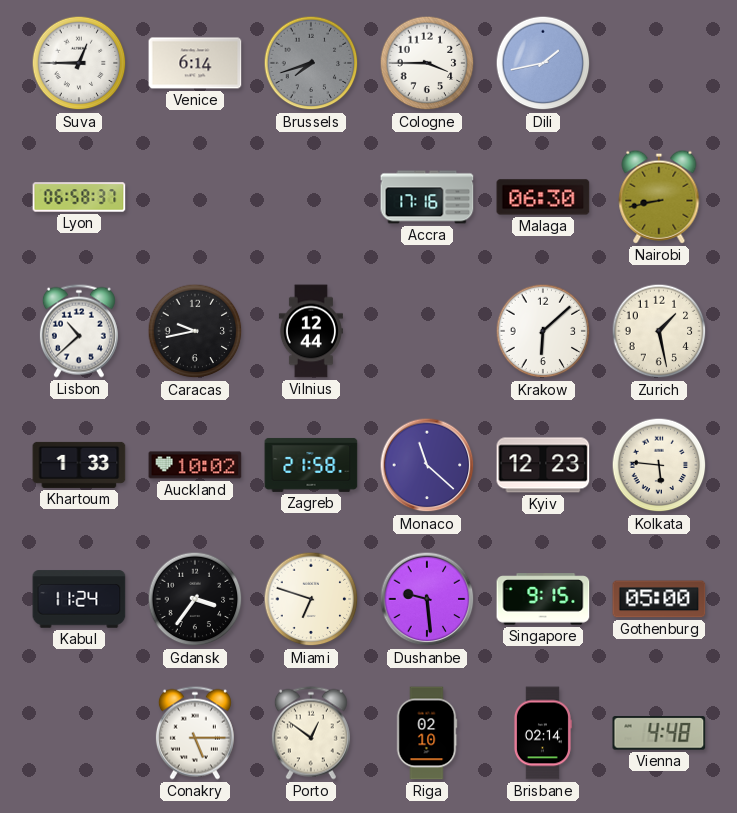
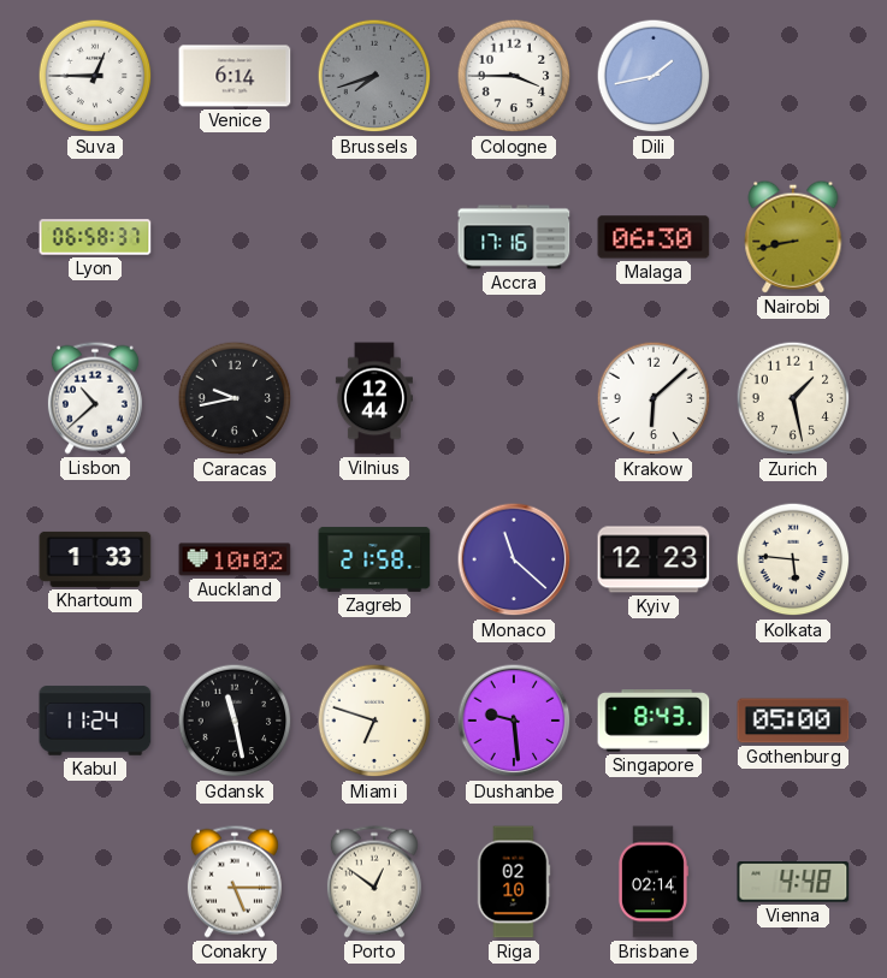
Gdansk: 3:36 -> 11:28
Singapore: 9:15 -> 8:43
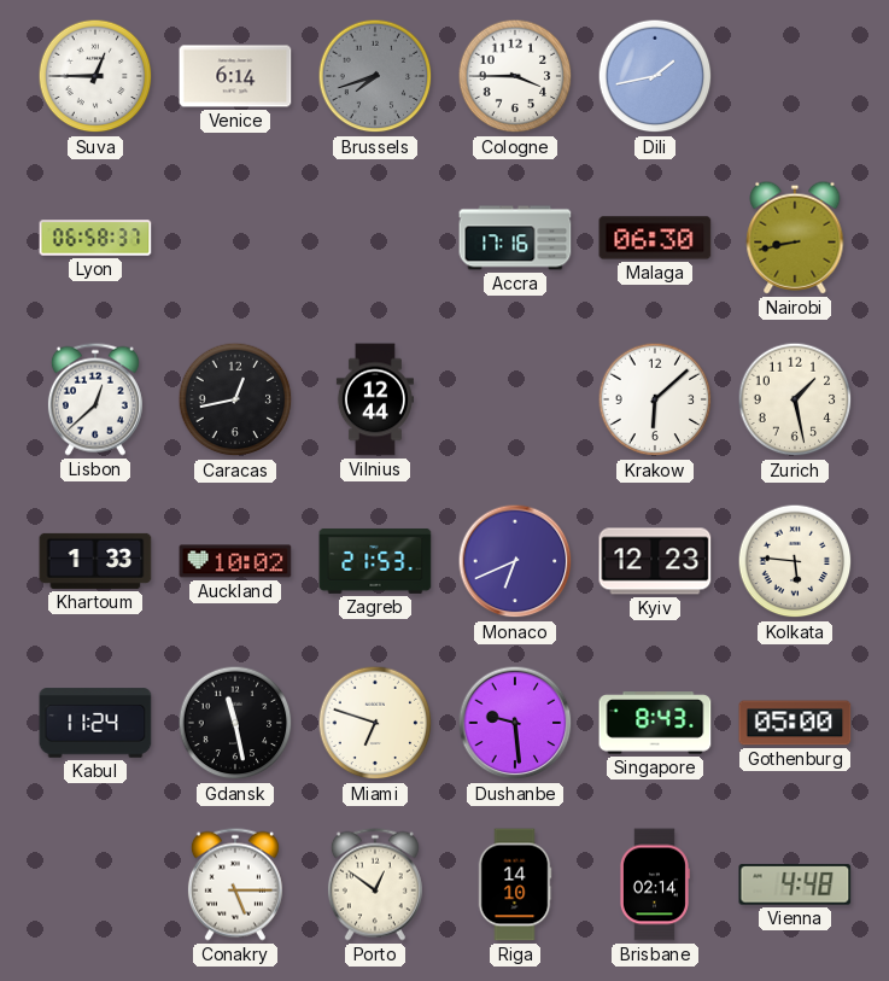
Lisbon: 10:38 -> 12:38
Caracas: 9:43 -> 12:43
Zagreb: 21:58 -> 21:53
Monaco: 11:22 -> 6:41
Riga: 02:10 -> 14:10
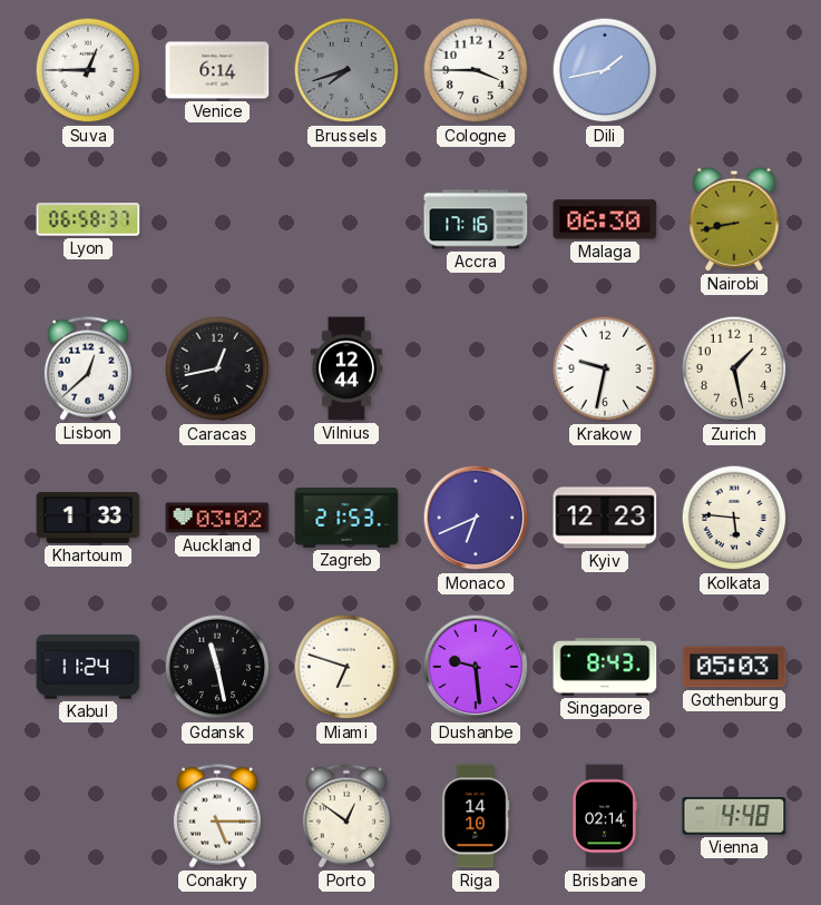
Krakow: 6:08 -> 9:32
Auckland: 10:02 -> 03:02
Gothenburg: 05:00 -> 05:03
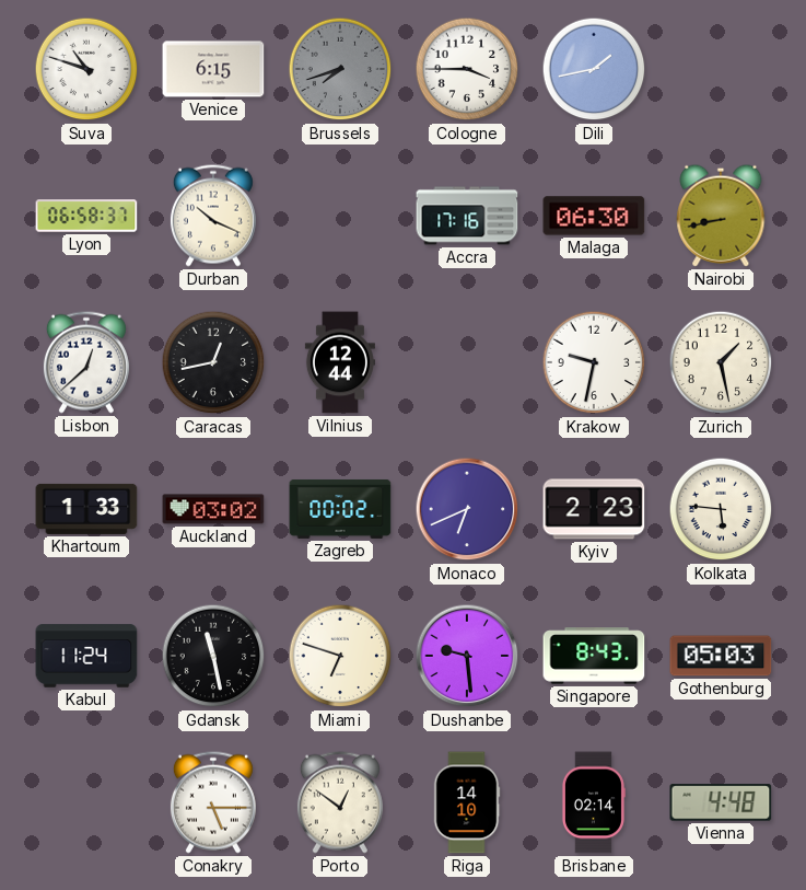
Suva: 12:45 -> 10:48
Venice: 6:14 -> 6:15
Durban: none -> 10:19
Zagreb: 21:53 -> 00:02
Kyiv: 12:23 -> 2:23
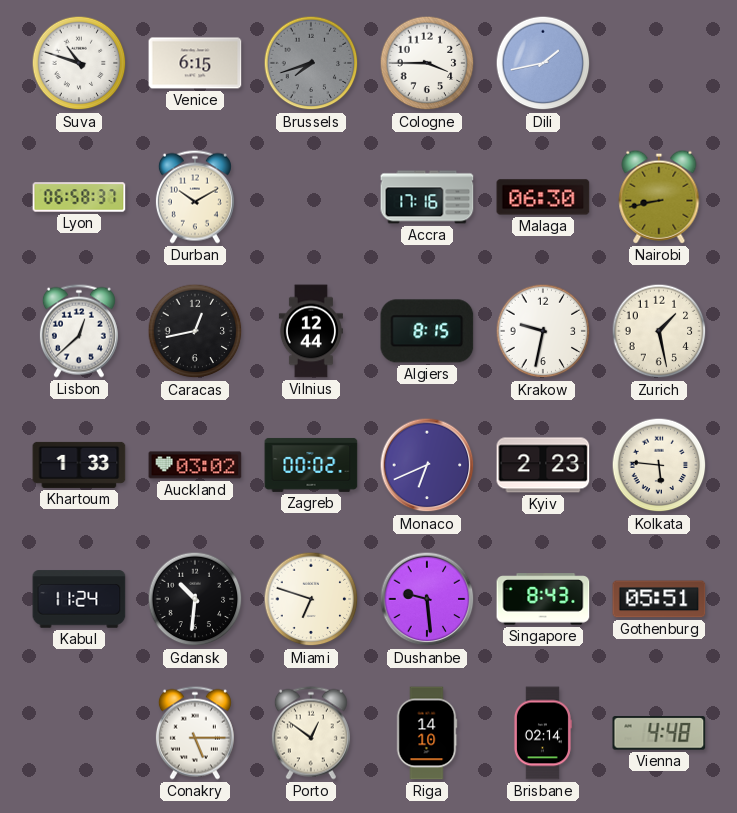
Durban: 10:19 -> 10:10
Algiers: none -> 8:15
Gdansk: 11:28 -> 10:31
Gothenburg: 05:03 -> 05:51
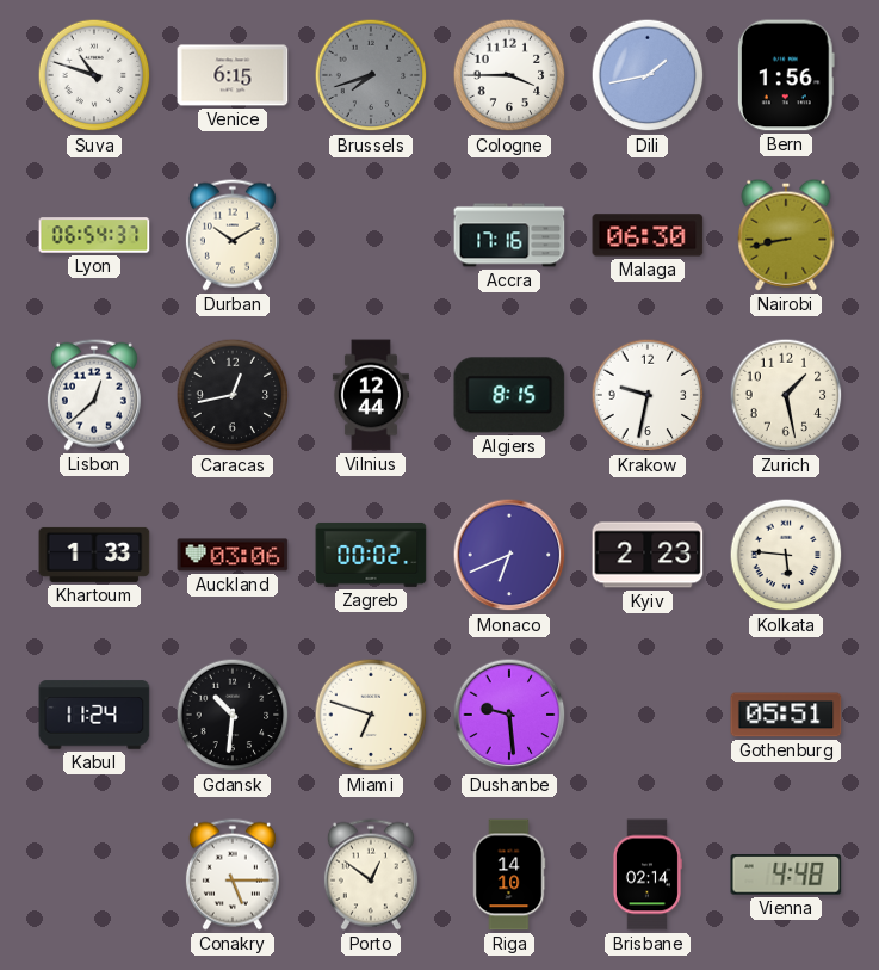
Bern: none -> 1:56
Lyon: 06:58 -> 06:54
Auckland: 03:02 -> 03:06
Singapore: 8:43 -> none
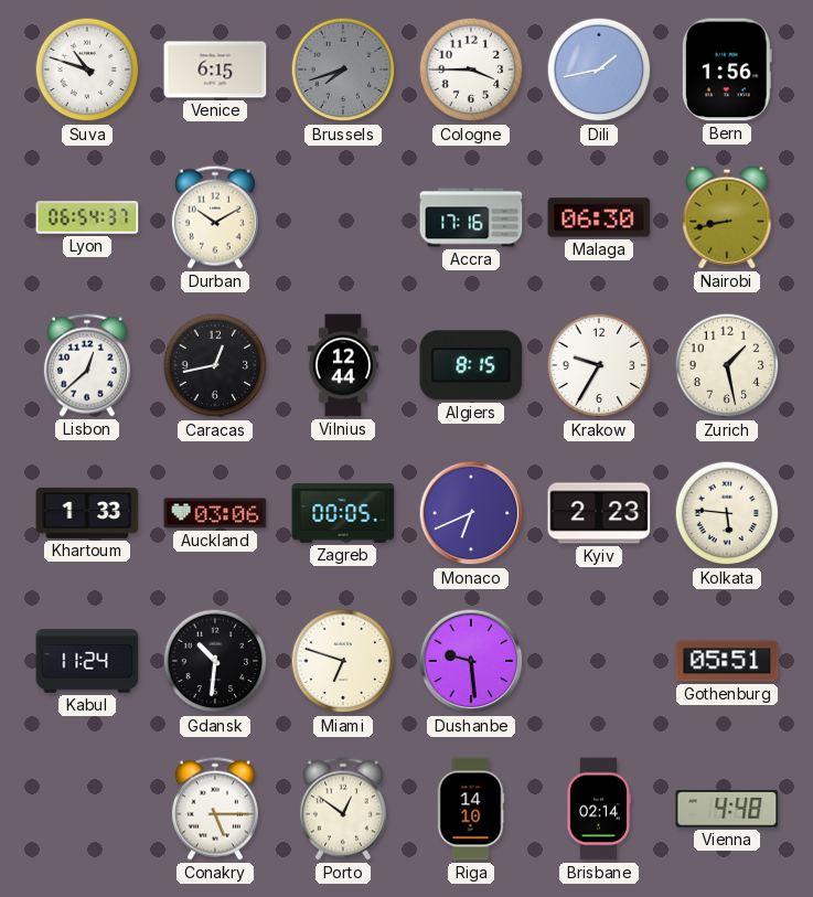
Krakow: 9:32 -> 9:35
Zagreb: 00:02 -> 00:05
